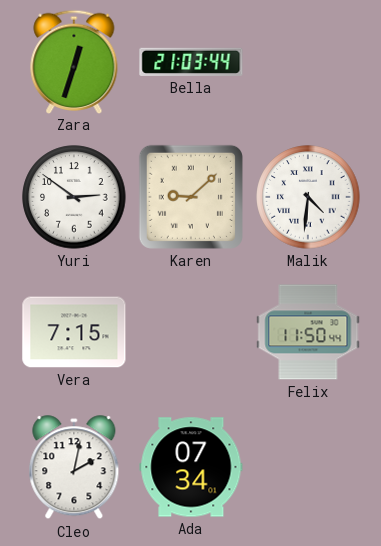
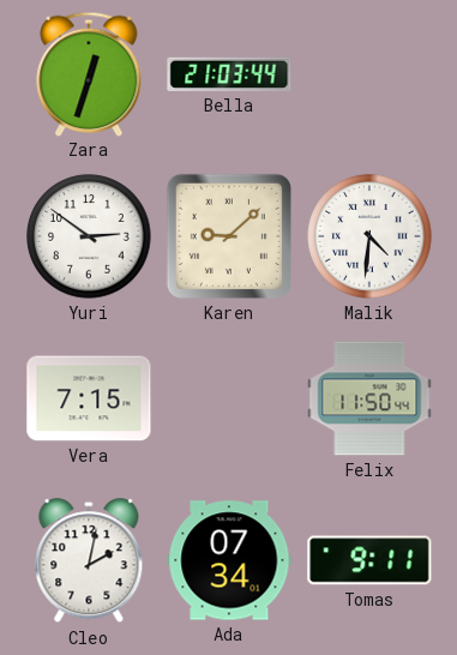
Tomas: none -> 9:11
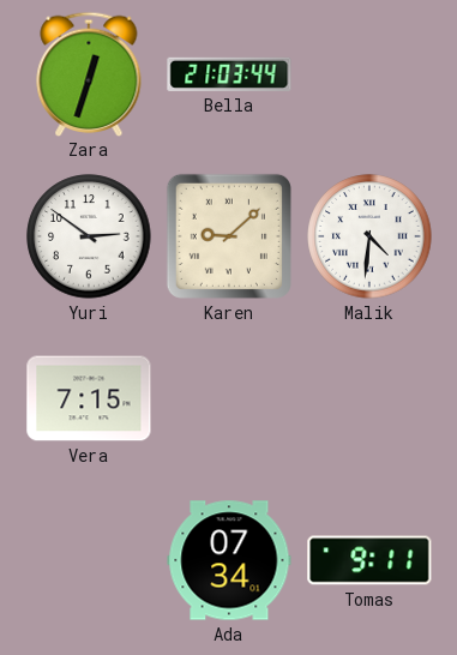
Felix: 11:50 -> none
Cleo: 2:02 -> none
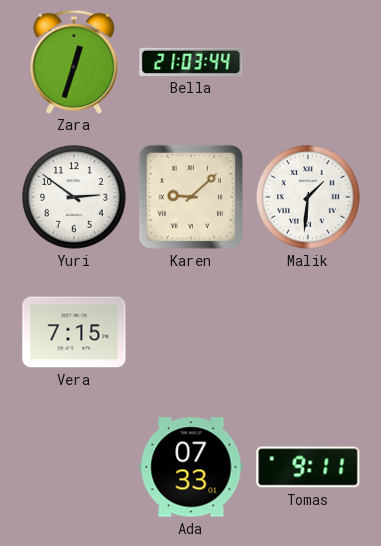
Malik: 4:31 -> 1:31
Ada: 07:34 -> 07:33
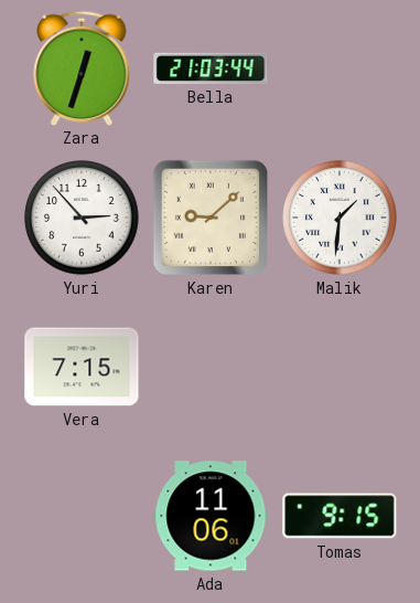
Yuri: 2:51 -> 2:53
Ada: 07:33 -> 11:06
Tomas: 9:11 -> 9:15
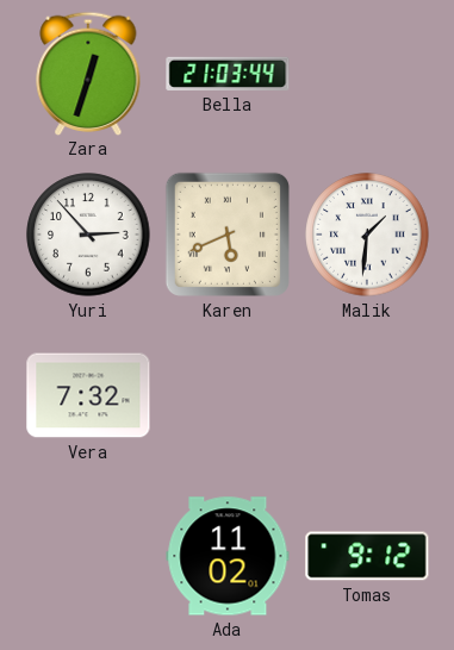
Karen: 9:08 -> 5:41
Vera: 7:15 -> 7:32
Ada: 11:06 -> 11:02
Tomas: 9:15 -> 9:12
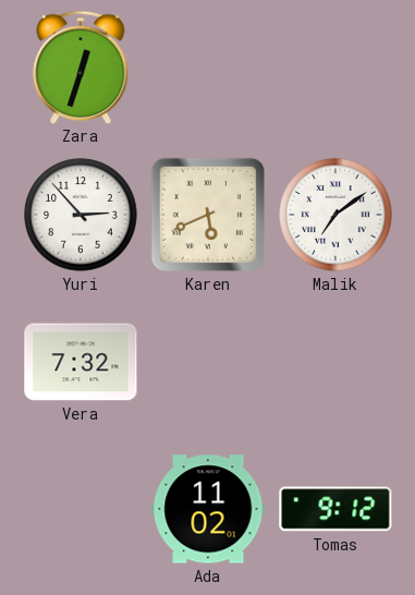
Bella: 21:03 -> none
Malik: 1:31 -> 7:09
